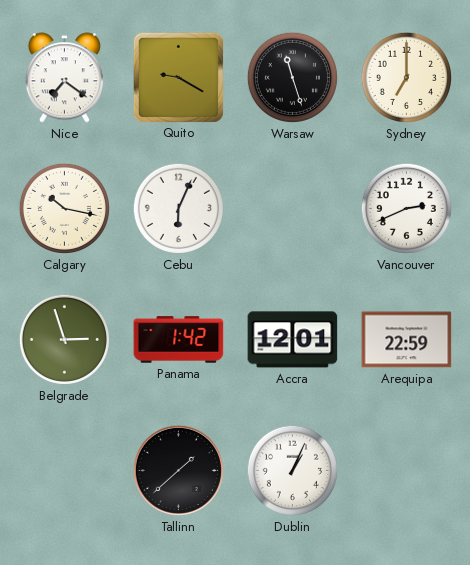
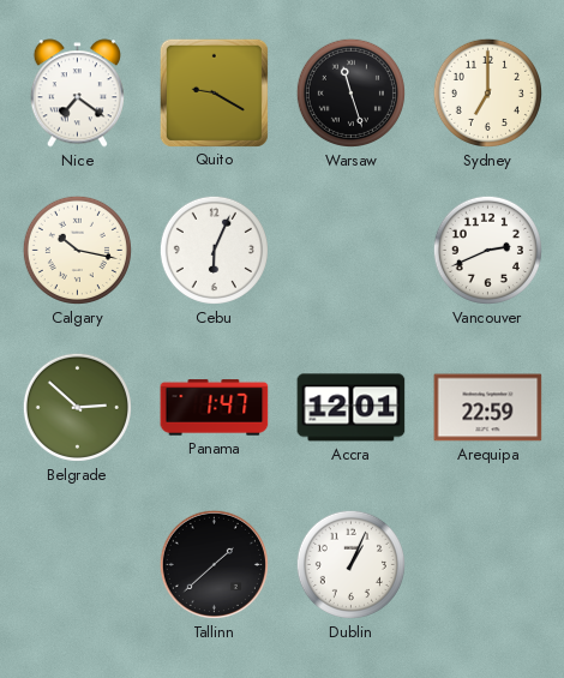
Belgrade: 2:57 -> 2:52
Panama: 1:42 -> 1:47
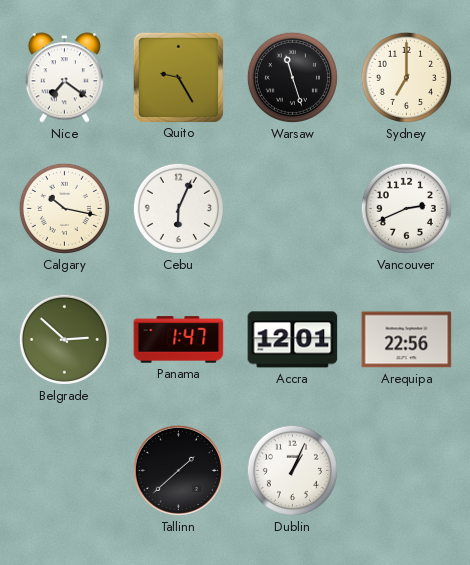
Quito: 9:20 -> 9:25
Arequipa: 22:59 -> 22:56
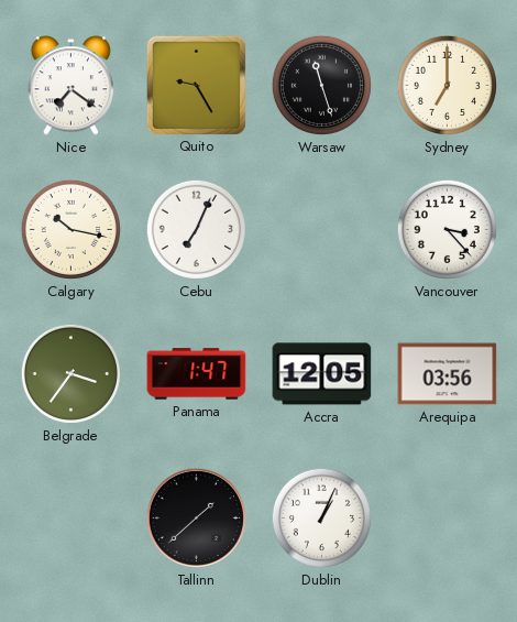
Cebu: 6:04 -> 7:04
Vancouver: 2:41 -> 3:23
Belgrade: 2:52 -> 3:36
Accra: 12:01 -> 12:05
Arequipa: 22:56 -> 03:56
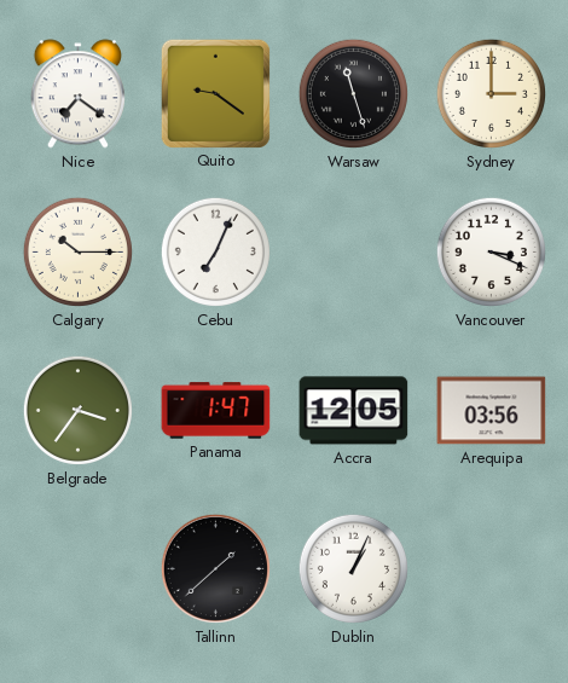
Quito: 9:25 -> 9:21
Sydney: 7:00 -> 3:00
Calgary: 10:17 -> 10:15
Vancouver: 3:23 -> 3:19
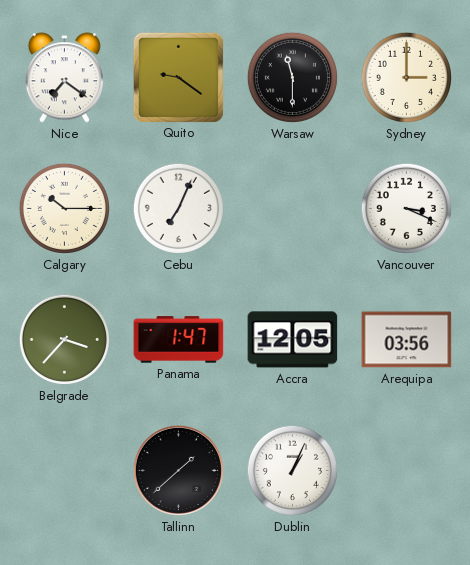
Warsaw: 11:27 -> 11:30
Belgrade: 3:36 -> 3:37
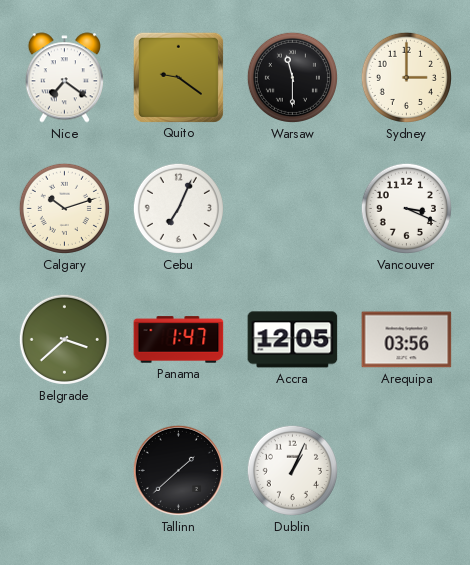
Calgary: 10:15 -> 10:12
Belgrade: 3:37 -> 3:38
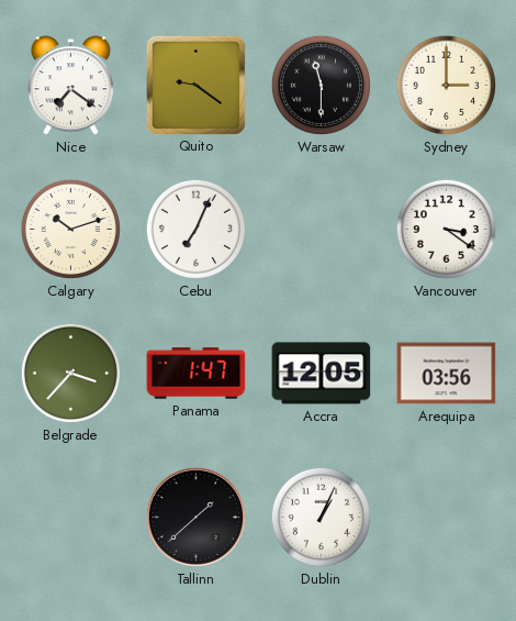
Vancouver: 3:19 -> 3:21
Belgrade: 3:38 -> 3:37
